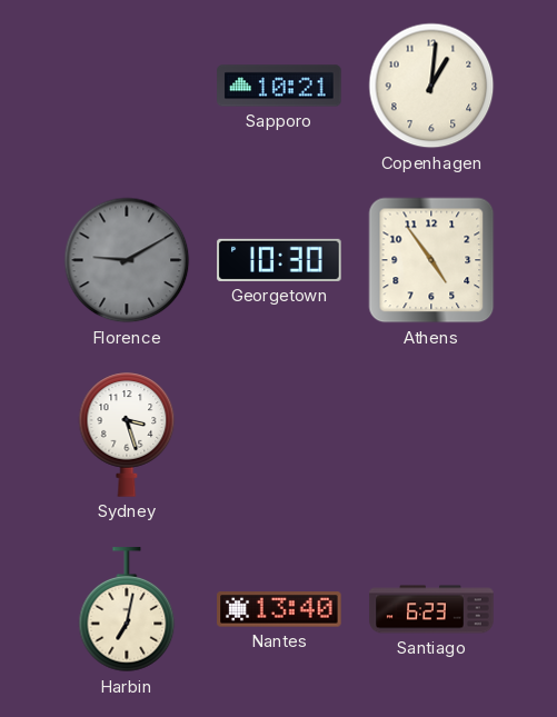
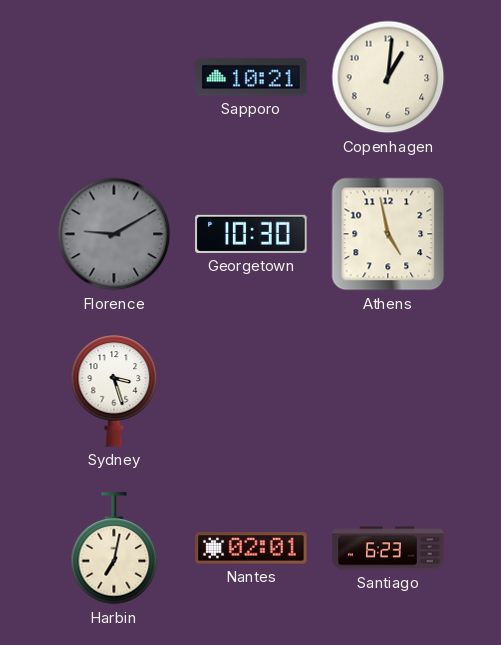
Athens: 4:54 -> 4:58
Nantes: 13:40 -> 02:01
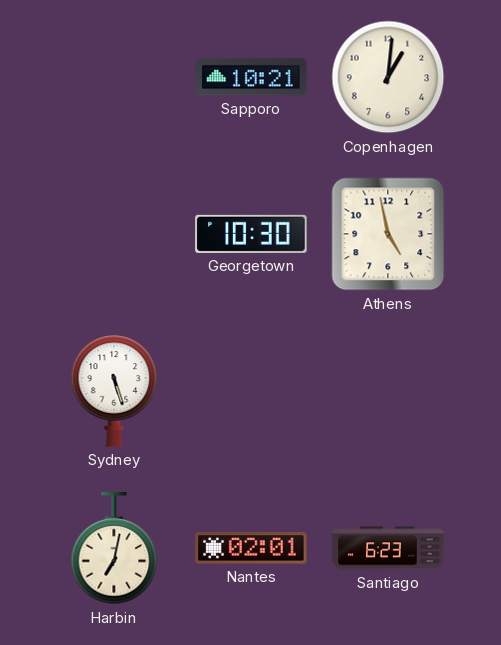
Florence: 9:10 -> none
Sydney: 3:27 -> 5:27
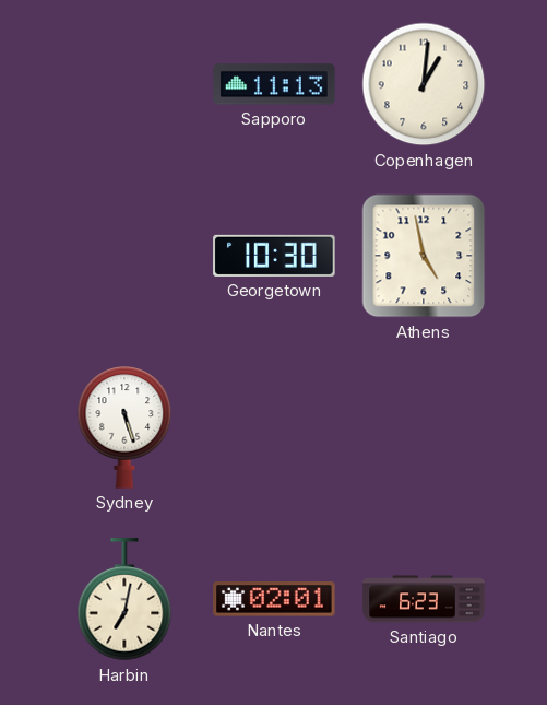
Sapporo: 10:21 -> 11:13
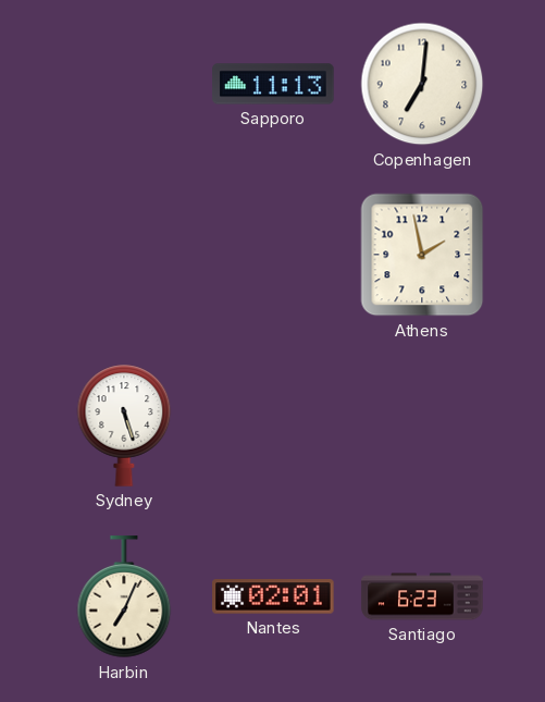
Copenhagen: 1:01 -> 7:01
Georgetown: 10:30 -> none
Athens: 4:58 -> 1:58
Harbin: 7:02 -> 7:04
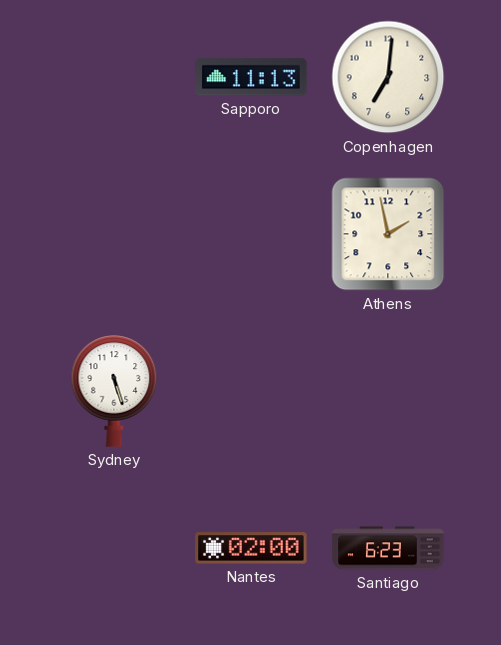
Harbin: 7:04 -> none
Nantes: 02:01 -> 02:00
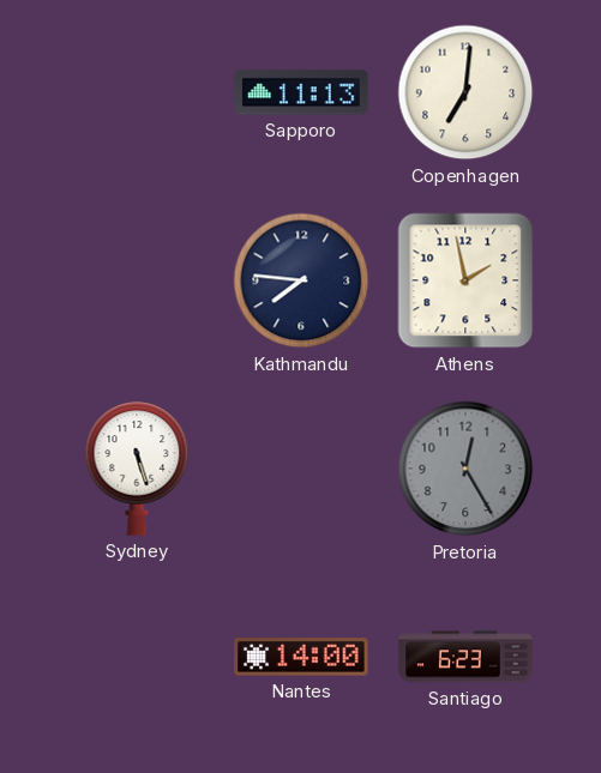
Kathmandu: none -> 7:46
Pretoria: none -> 12:25
Nantes: 02:00 -> 14:00
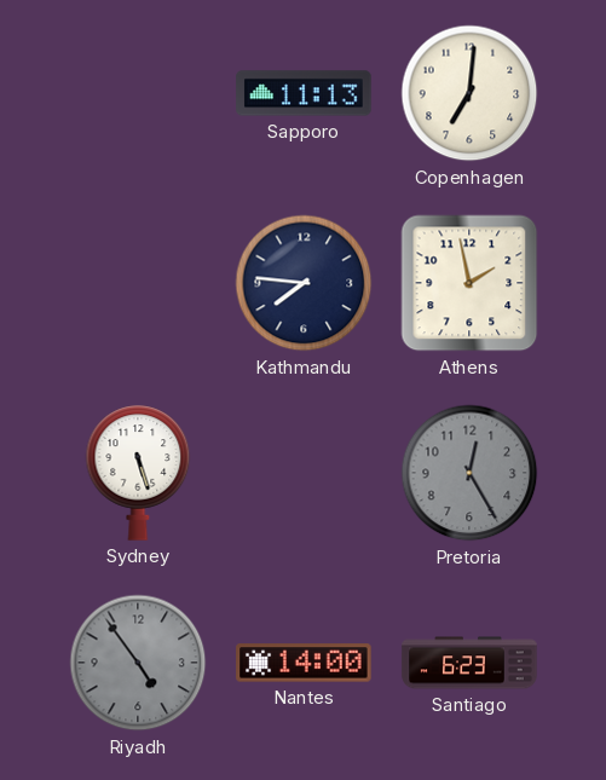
Riyadh: none -> 4:54
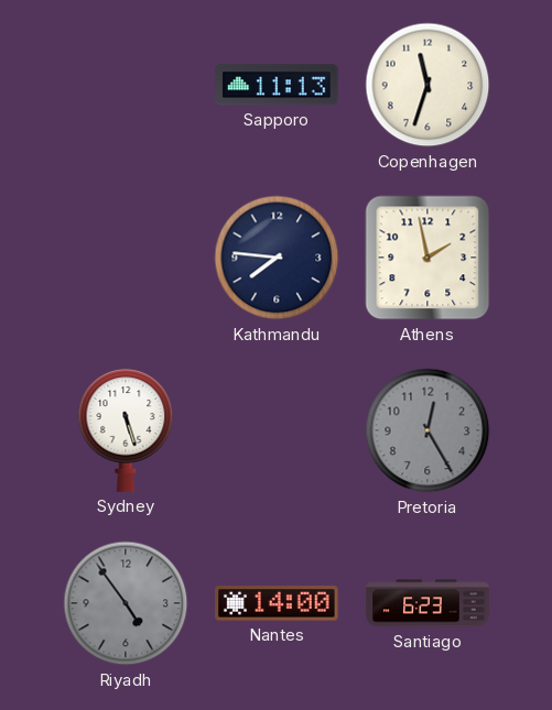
Copenhagen: 7:01 -> 11:33
